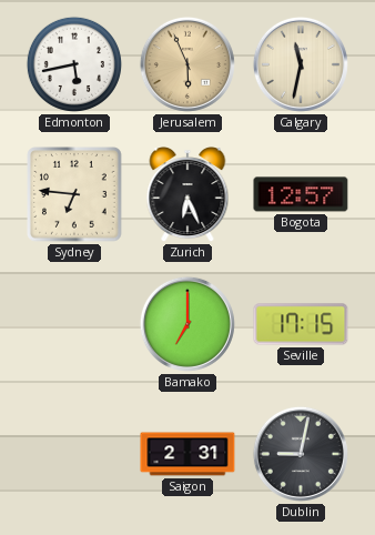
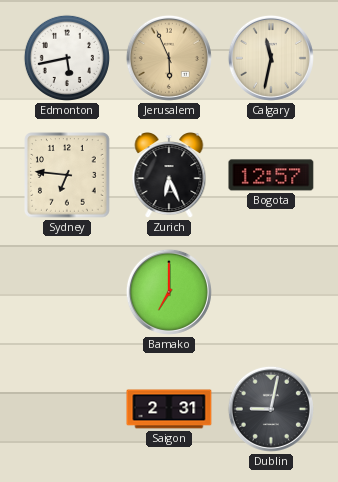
Seville: 17:15 -> none
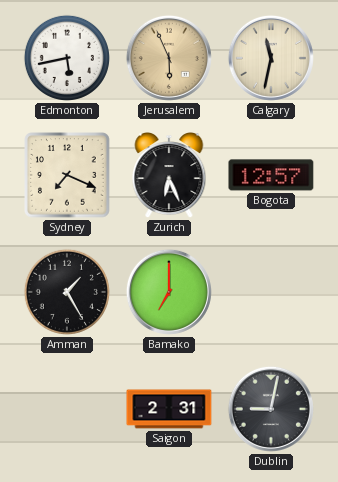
Sydney: 6:46 -> 7:19
Amman: none -> 1:25
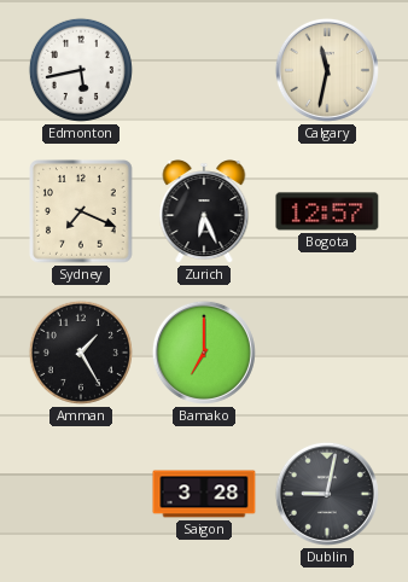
Jerusalem: 5:56 -> none
Saigon: 2:31 -> 3:28
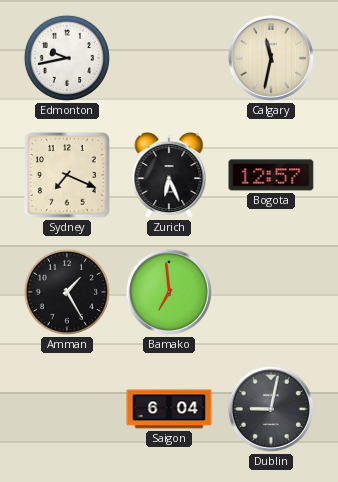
Edmonton: 5:43 -> 9:43
Bamako: 7:00 -> 6:59
Saigon: 3:28 -> 6:04
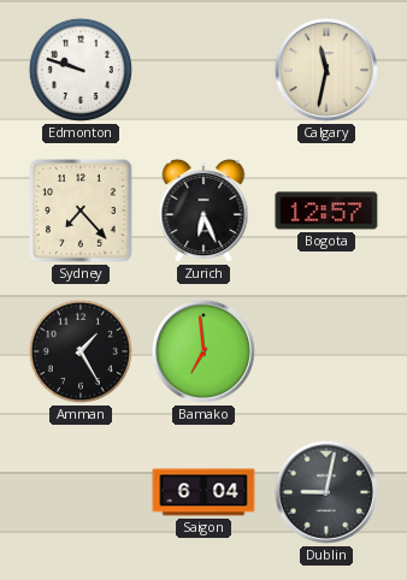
Edmonton: 9:43 -> 9:48
Sydney: 7:19 -> 7:23
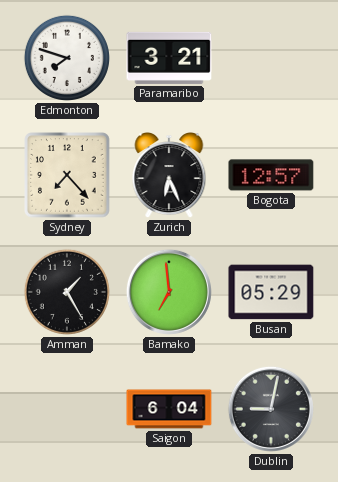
Edmonton: 9:48 -> 7:48
Paramaribo: none -> 3:21
Calgary: 11:32 -> none
Busan: none -> 05:29
